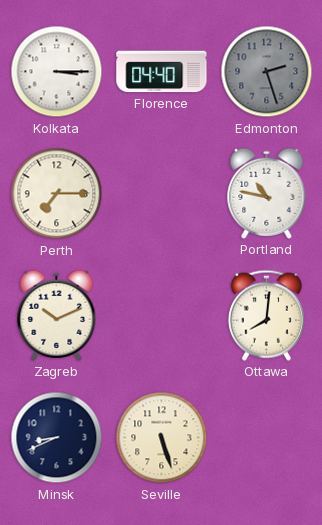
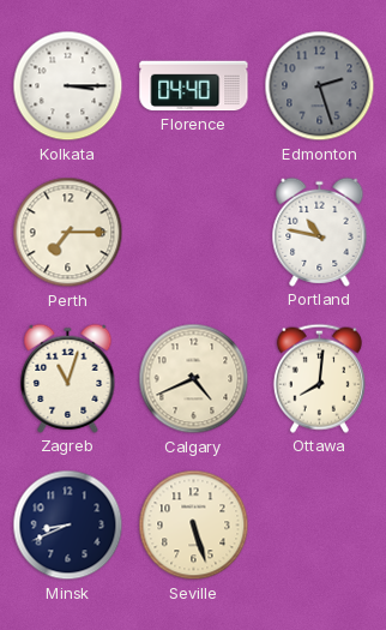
Zagreb: 10:11 -> 11:03
Calgary: none -> 4:41
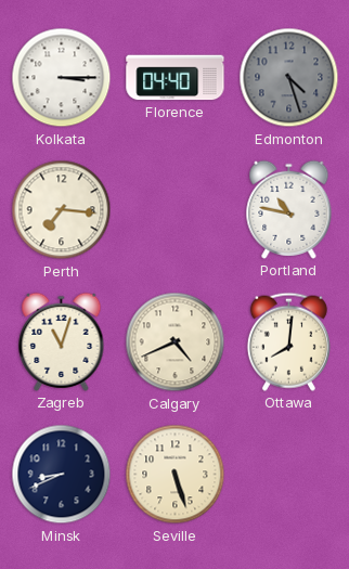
Edmonton: 2:27 -> 4:27
Perth: 7:15 -> 7:16
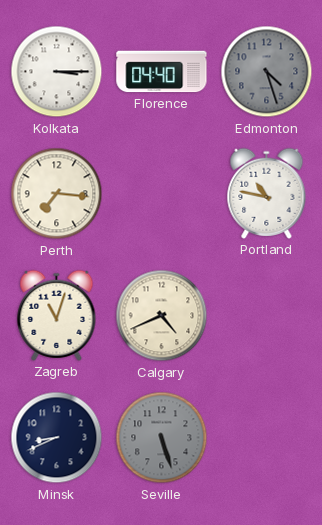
Ottawa: 8:01 -> none
Seville dial: cream -> grey
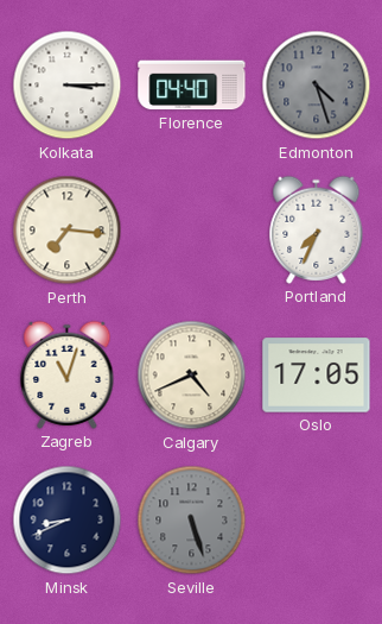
Portland: 10:47 -> 7:34
Oslo: none -> 17:05
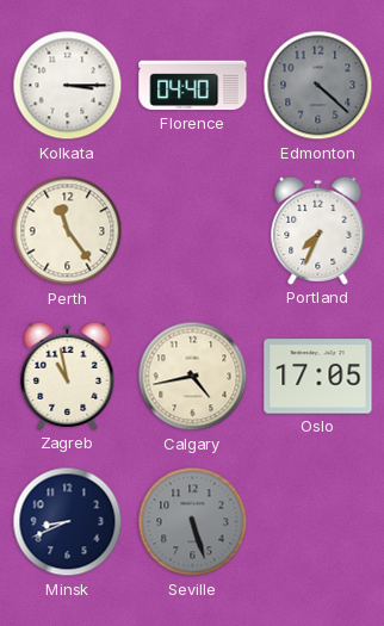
Edmonton: 4:27 -> 4:22
Perth: 7:16 -> 11:24
Zagreb: 11:03 -> 10:58
Calgary: 4:41 -> 4:43
